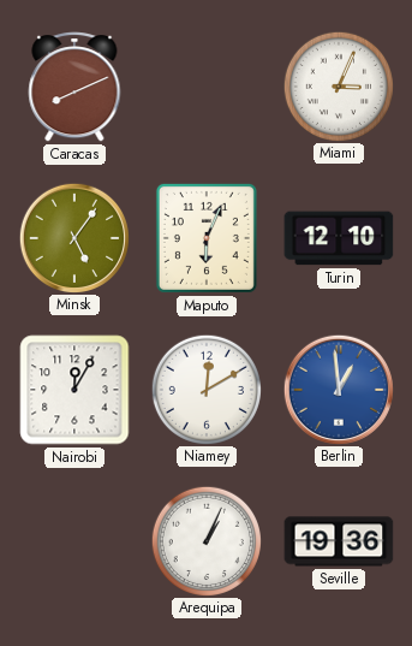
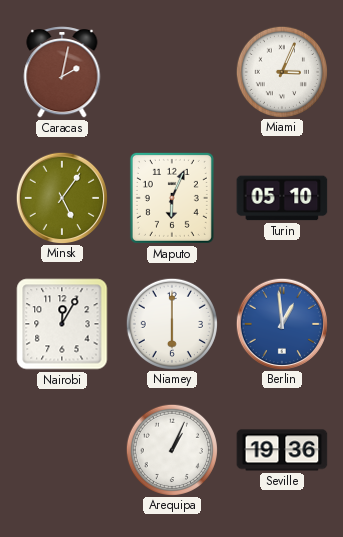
Caracas: 8:11 -> 2:02
Turin: 12:10 -> 05:10
Niamey: 12:10 -> 6:00
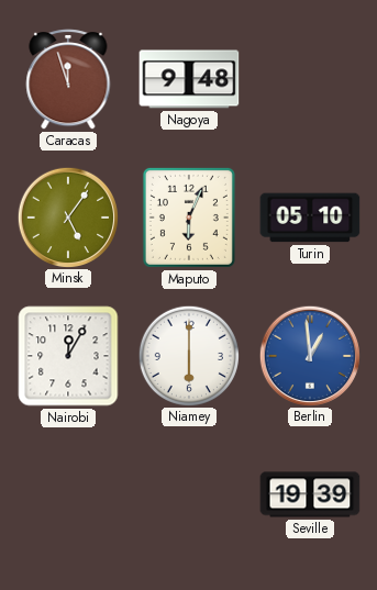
Caracas: 2:02 -> 11:57
Nagoya: none -> 9:48
Miami: 3:04 -> none
Arequipa: 1:04 -> none
Seville: 19:36 -> 19:39
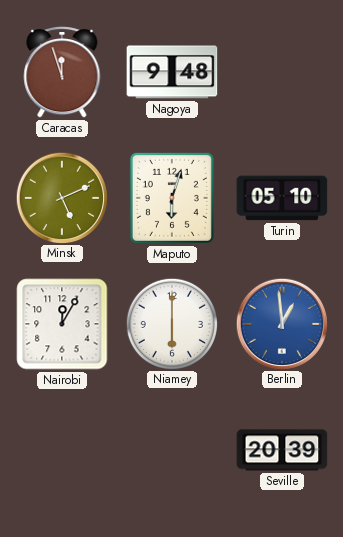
Minsk: 5:06 -> 5:11
Maputo: 6:04 -> 6:03
Seville: 19:39 -> 20:39
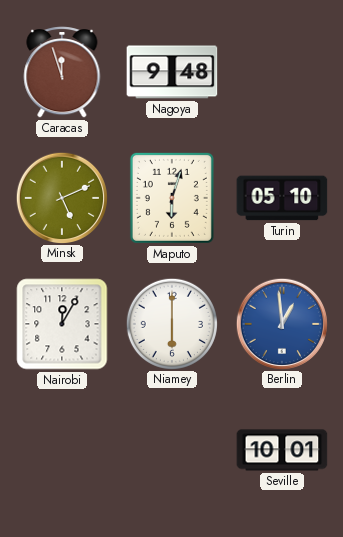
Seville: 20:39 -> 10:01
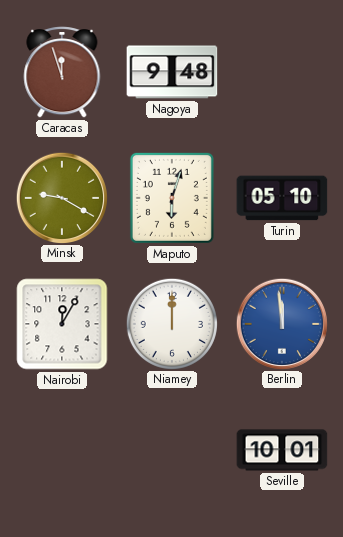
Minsk: 5:11 -> 9:20
Niamey: 6:00 -> 12:00
Berlin: 12:59 -> 11:59
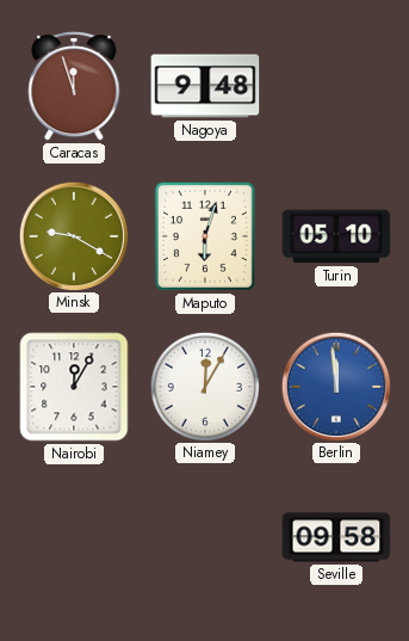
Niamey: 12:00 -> 12:05
Seville: 10:01 -> 09:58
